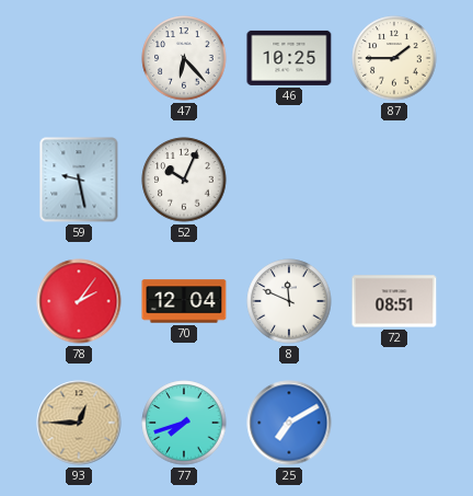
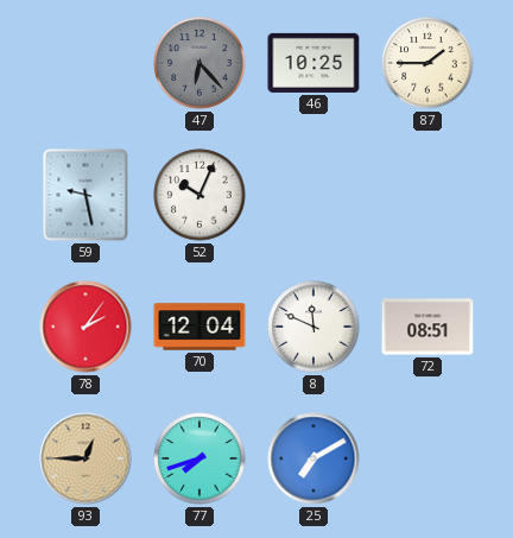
47 dial: white -> grey
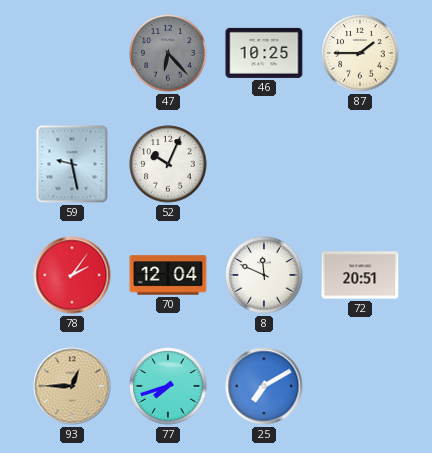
72: 08:51 -> 20:51
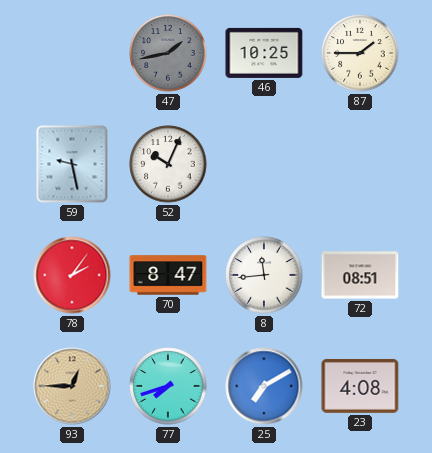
47: 6:23 -> 1:43
70: 12:04 -> 8:47
8: 11:49 -> 11:44
72: 20:51 -> 08:51
23: none -> 4:08
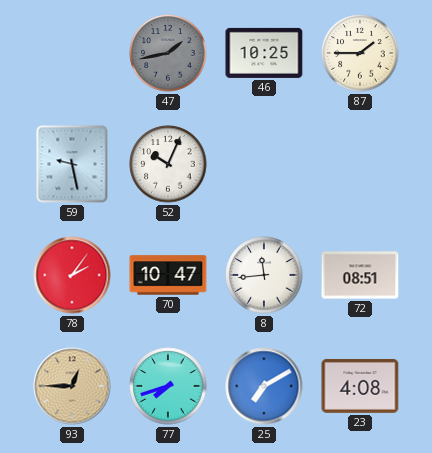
70: 8:47 -> 10:47
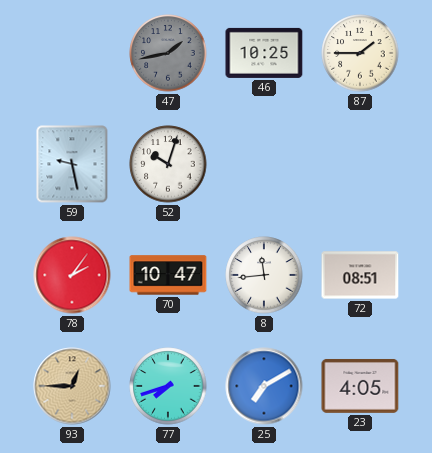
52: 10:04 -> 10:03
23: 4:08 -> 4:05
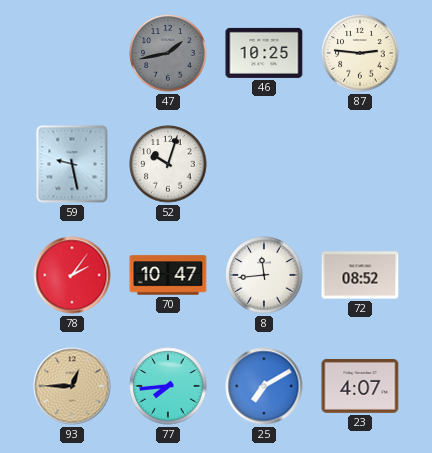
87: 1:45 -> 2:46
72: 08:51 -> 08:52
77: 7:42 -> 7:44
23: 4:05 -> 4:07
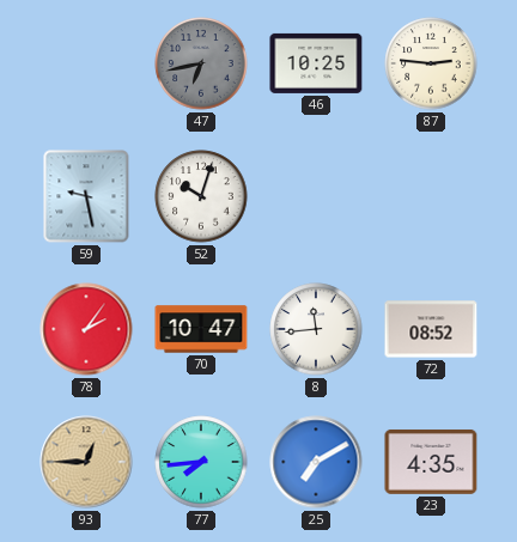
47: 1:43 -> 6:43
23: 4:07 -> 4:35
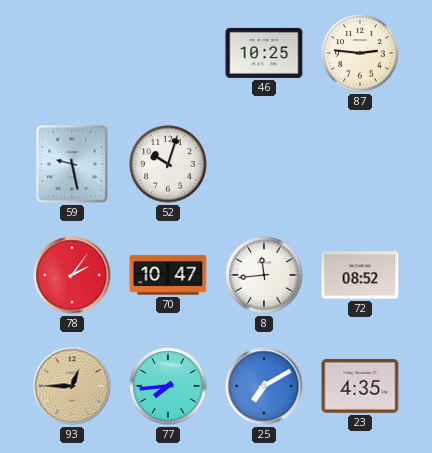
47: 6:43 -> none
